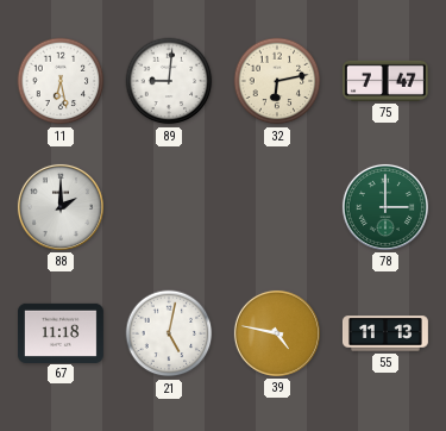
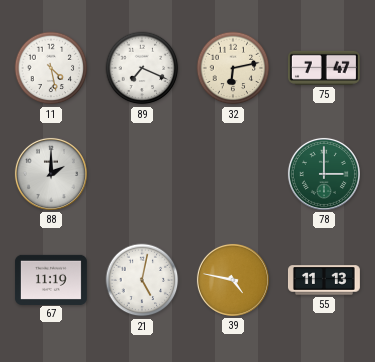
11: 6:28 -> 4:28
89: 9:01 -> 7:19
67: 11:18 -> 11:19
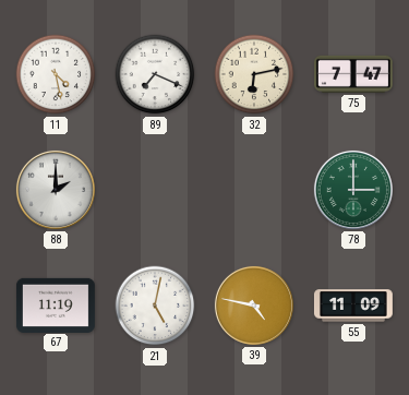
55: 11:13 -> 11:09
